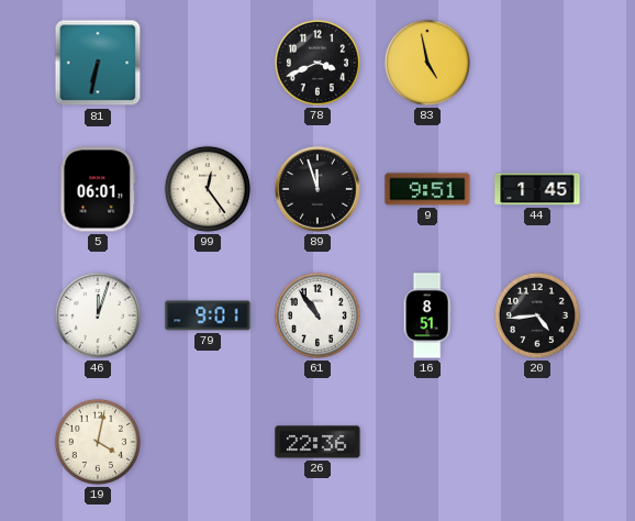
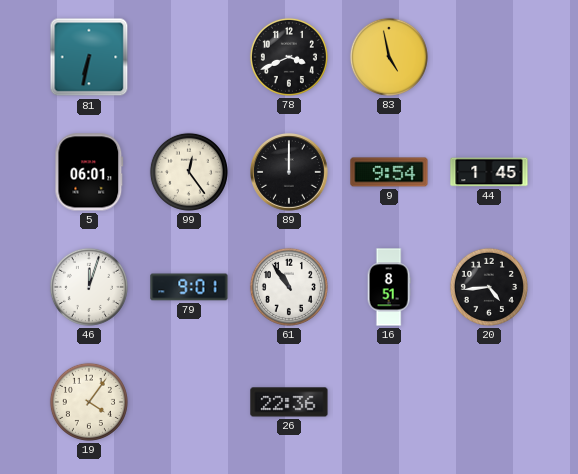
89: 11:57 -> 12:00
9: 9:51 -> 9:54
19: 4:02 -> 4:06
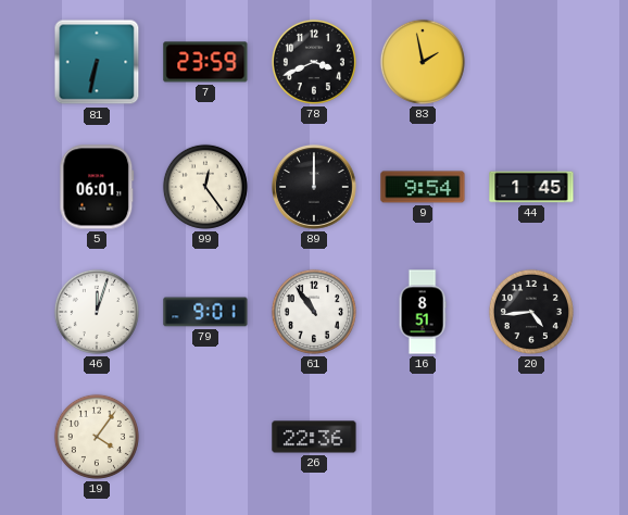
7: none -> 23:59
83: 4:58 -> 1:58
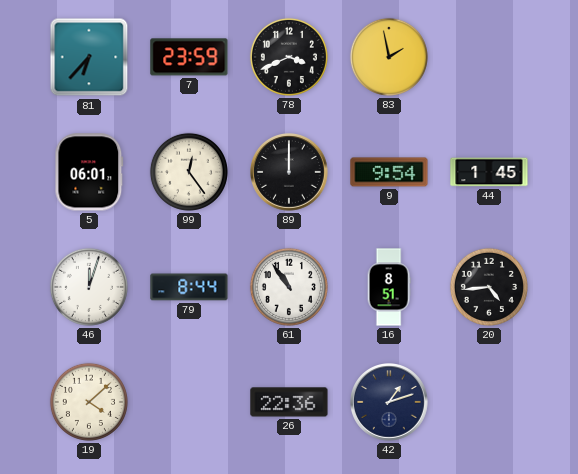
81: 6:32 -> 6:37
79: 9:01 -> 8:44
19: 4:06 -> 4:08
42: none -> 1:12
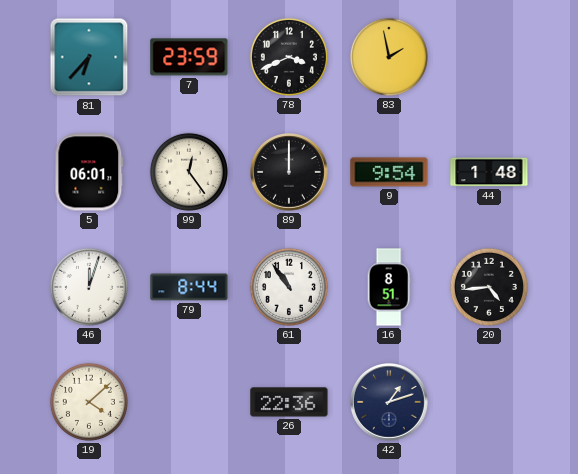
44: 1:45 -> 1:48
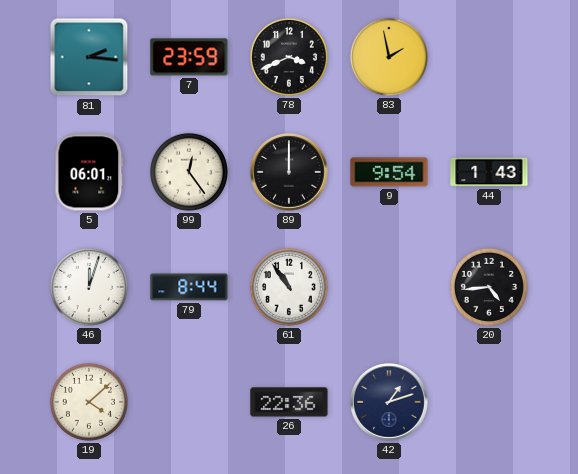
81: 6:37 -> 2:16
44: 1:48 -> 1:43
16: 8:51 -> none
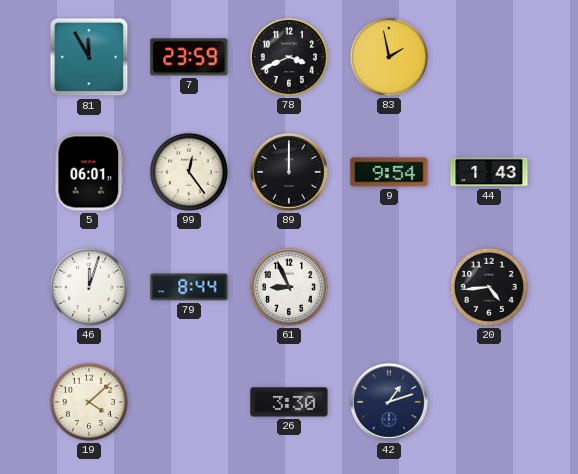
81: 2:16 -> 11:55
61: 10:54 -> 8:56
26: 22:36 -> 3:30
